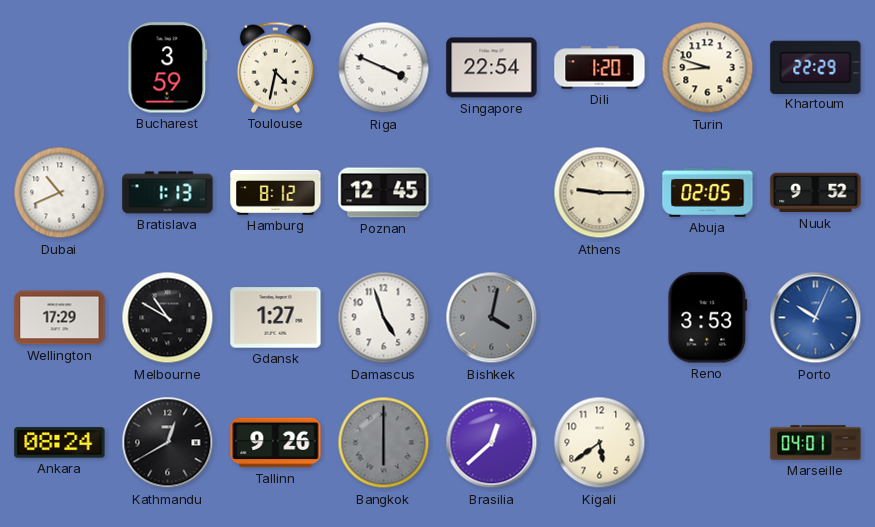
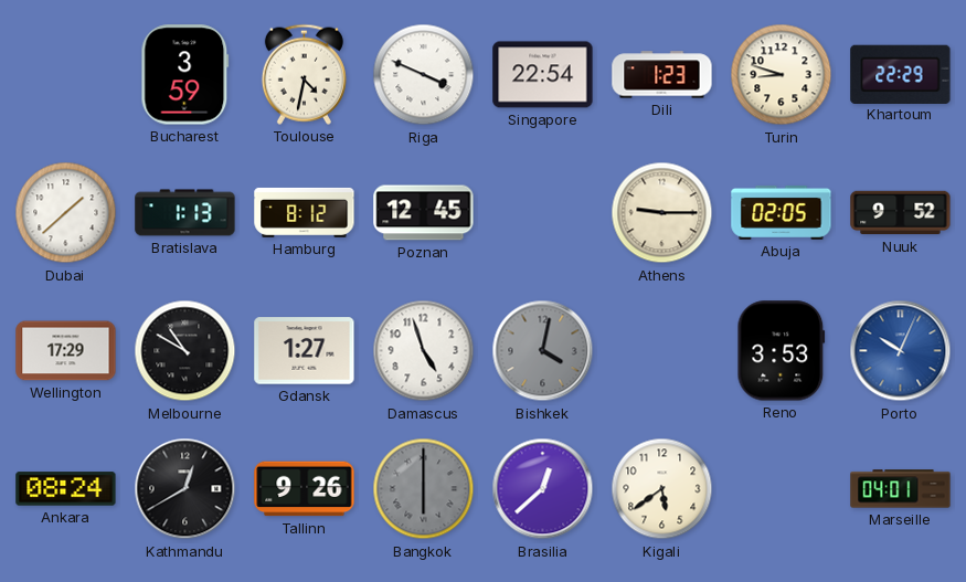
Dili: 1:20 -> 1:23
Dubai: 10:41 -> 1:38
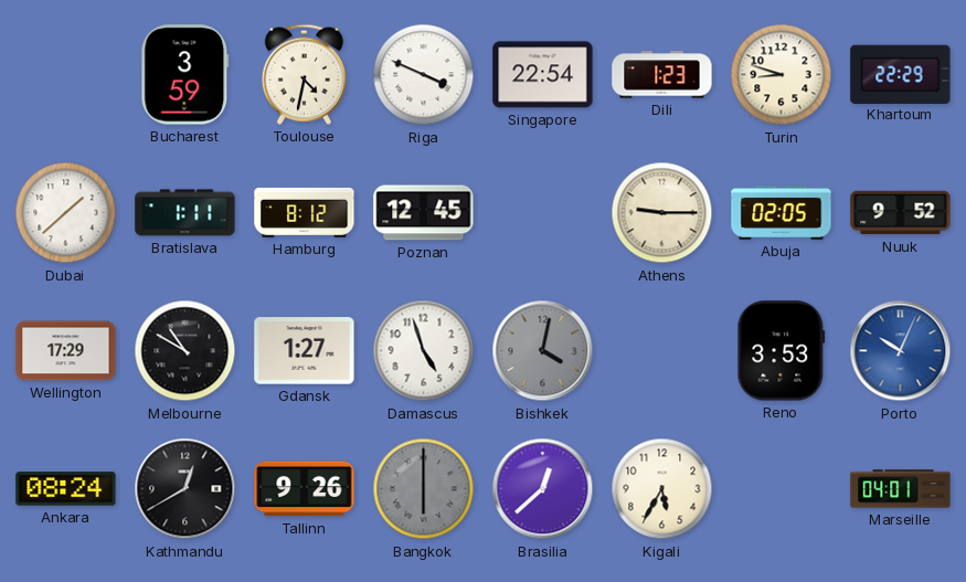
Bratislava: 1:13 -> 1:11
Kigali: 5:39 -> 5:35
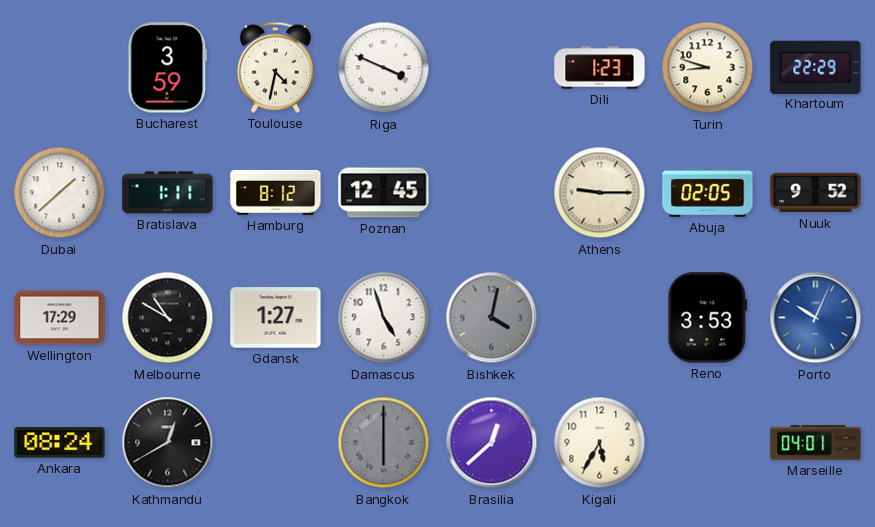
Singapore: 22:54 -> none
Tallinn: 9:26 -> none
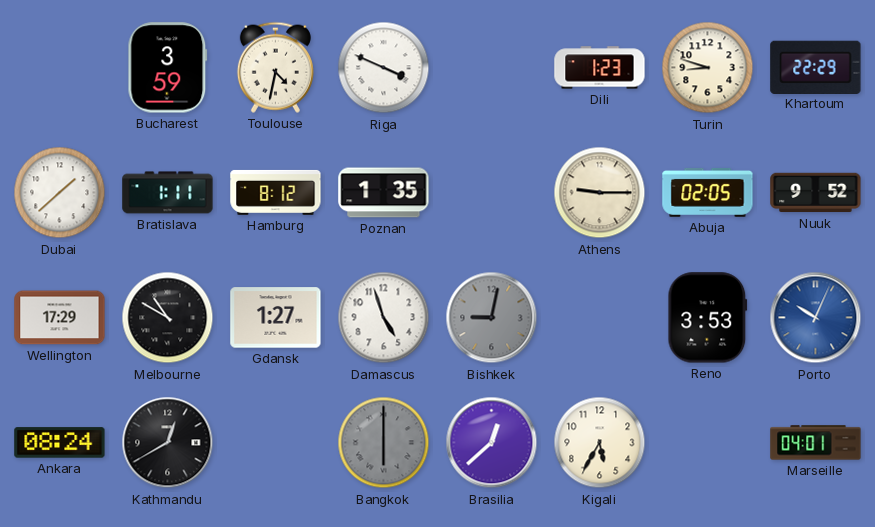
Poznan: 12:45 -> 1:35
Bishkek: 4:02 -> 9:02
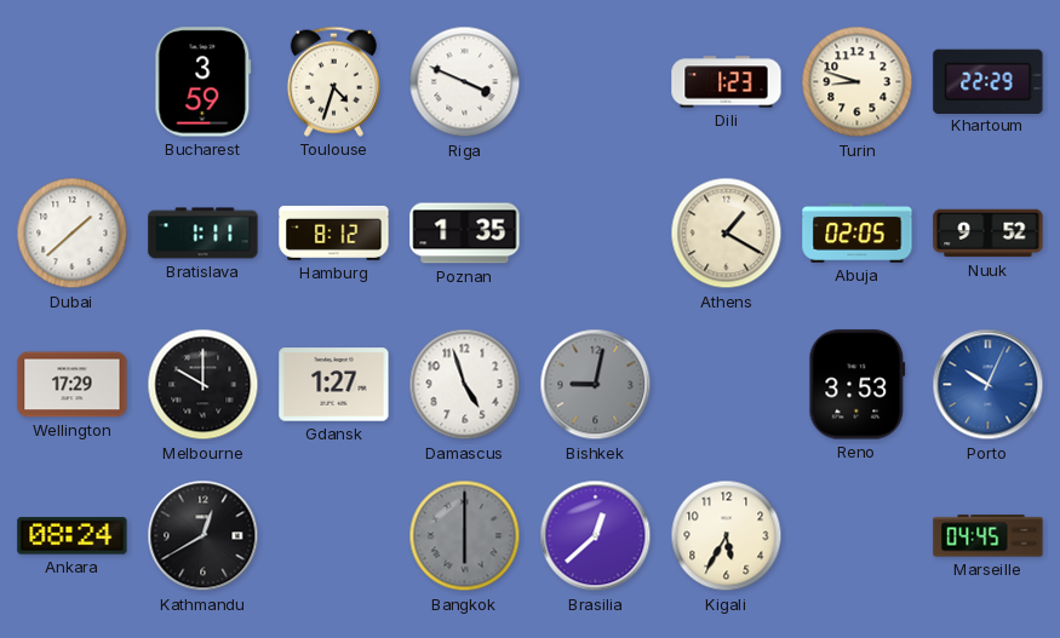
Toulouse: 4:32 -> 4:33
Athens: 9:15 -> 1:20
Melbourne: 10:50 -> 10:00
Marseille: 04:01 -> 04:45
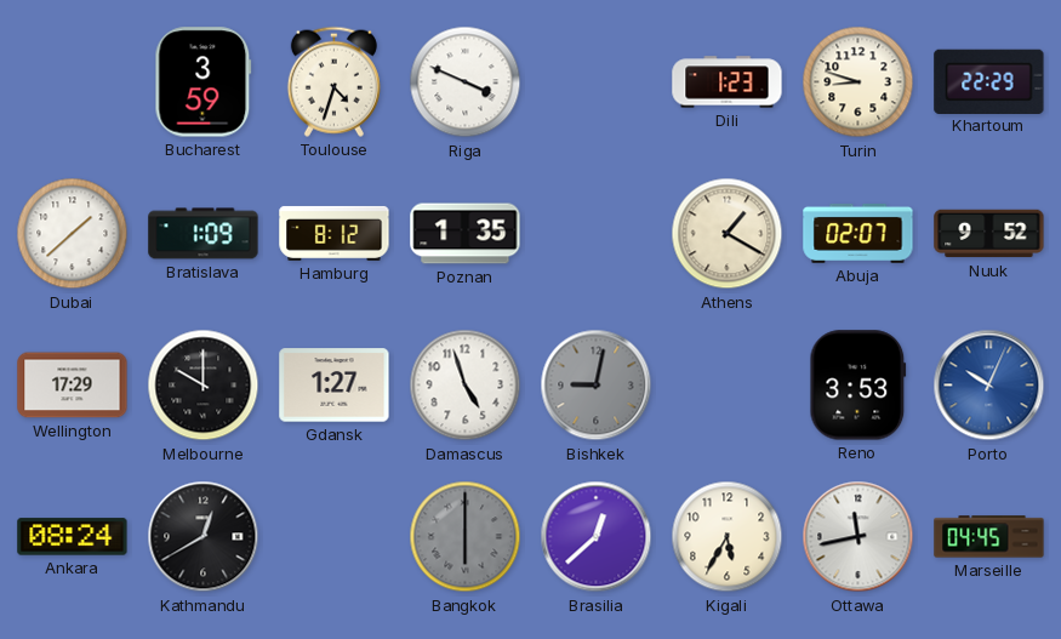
Bratislava: 1:11 -> 1:09
Abuja: 02:05 -> 02:07
Ottawa: none -> 11:43
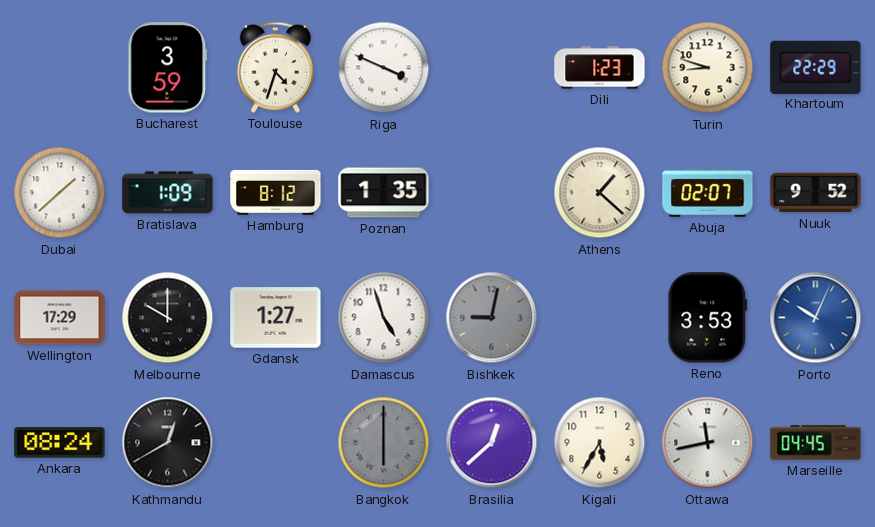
Athens: 1:20 -> 1:22
